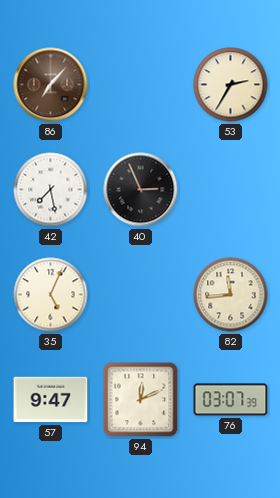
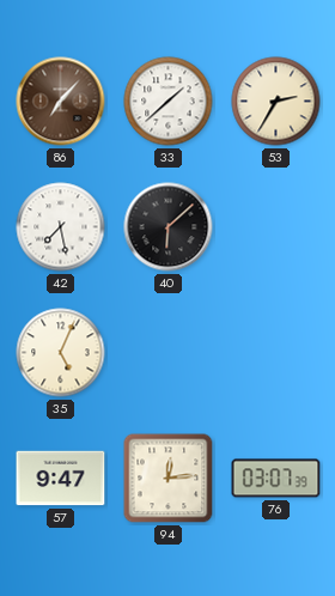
33: none -> 1:38
40: 2:56 -> 6:08
82: 11:44 -> none
94: 12:11 -> 12:14
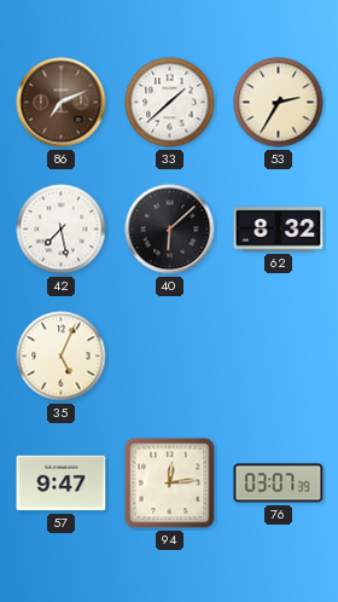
86: 7:07 -> 7:11
62: none -> 8:32
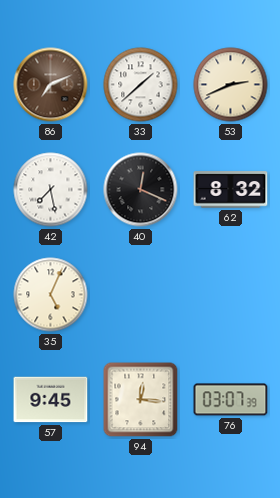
53: 2:35 -> 2:41
40: 6:08 -> 12:19
57: 9:47 -> 9:45
94: 12:14 -> 12:16
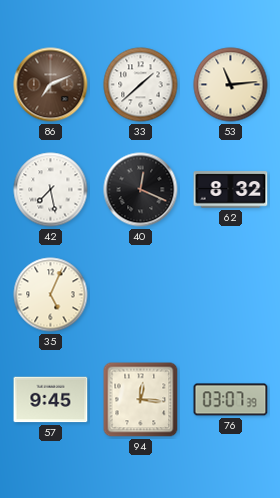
53: 2:41 -> 11:14
